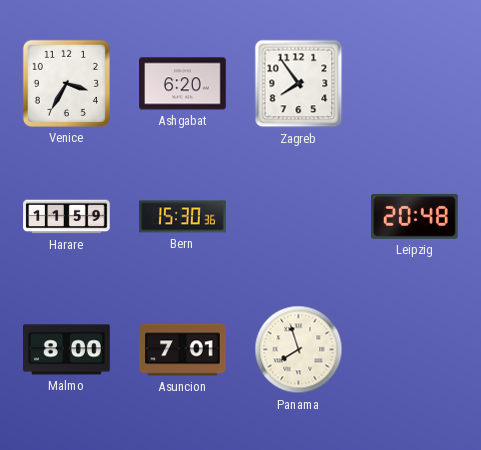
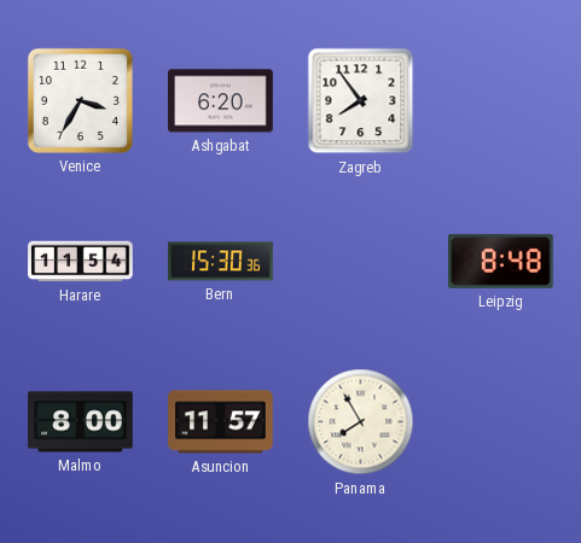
Harare: 11:59 -> 11:54
Leipzig: 20:48 -> 8:48
Asuncion: 7:01 -> 11:57
Panama: 7:57 -> 7:55
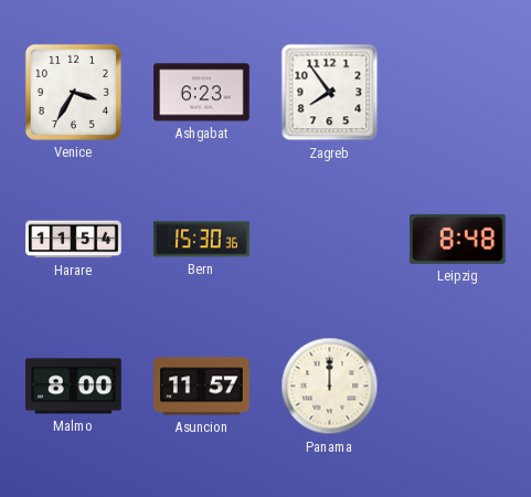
Ashgabat: 6:20 -> 6:23
Panama: 7:55 -> 12:00
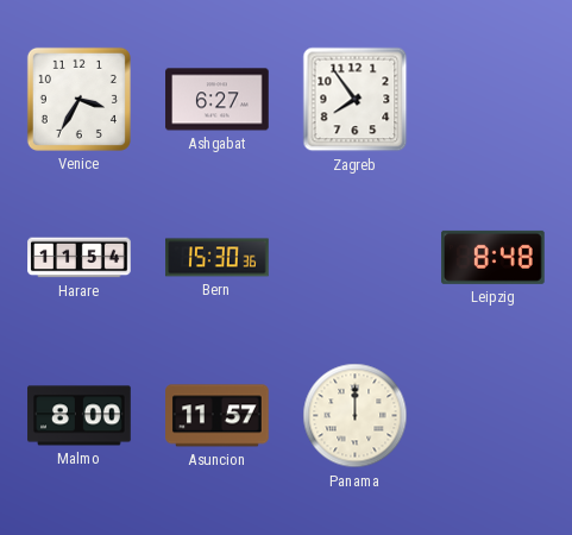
Ashgabat: 6:23 -> 6:27
